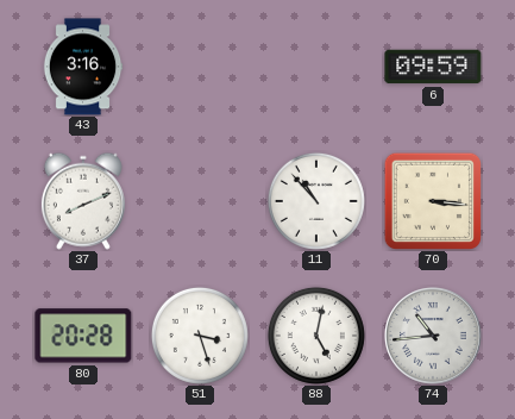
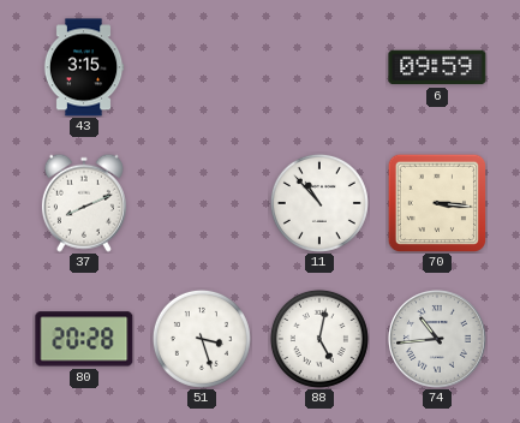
43: 3:16 -> 3:15
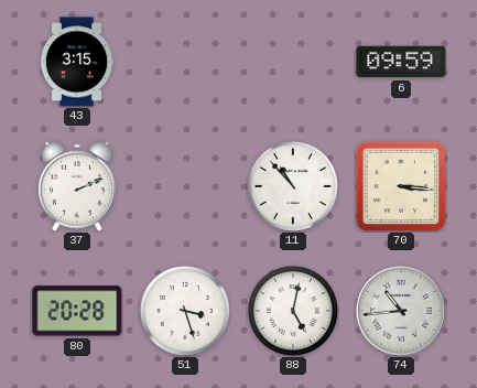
37: 8:11 -> 2:11
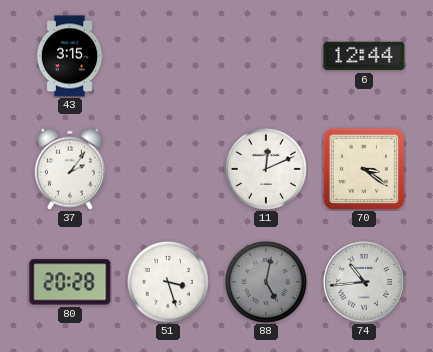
6: 09:59 -> 12:44
37: 2:11 -> 2:06
11: 10:53 -> 12:11
70: 3:16 -> 3:21
88 dial: white -> grey
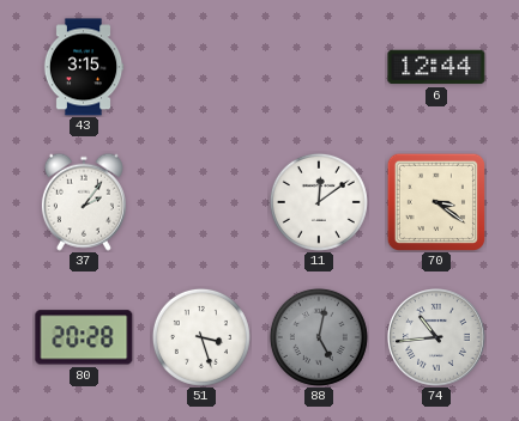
11: 12:11 -> 12:09
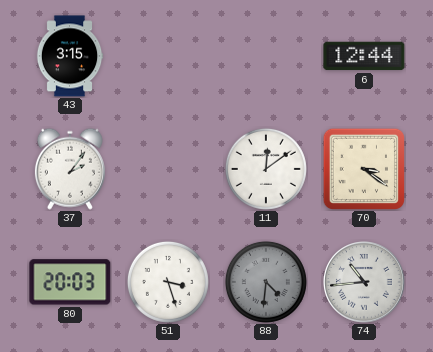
80: 20:28 -> 20:03
88: 5:02 -> 4:31
